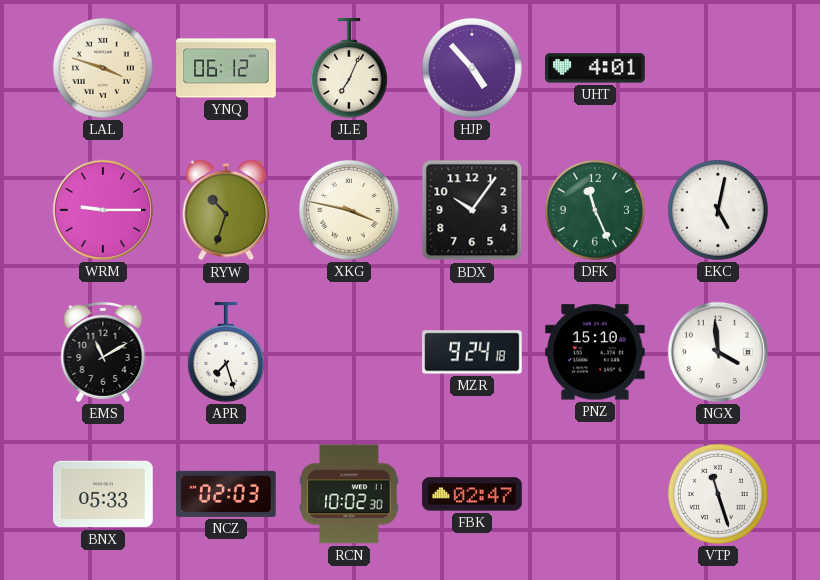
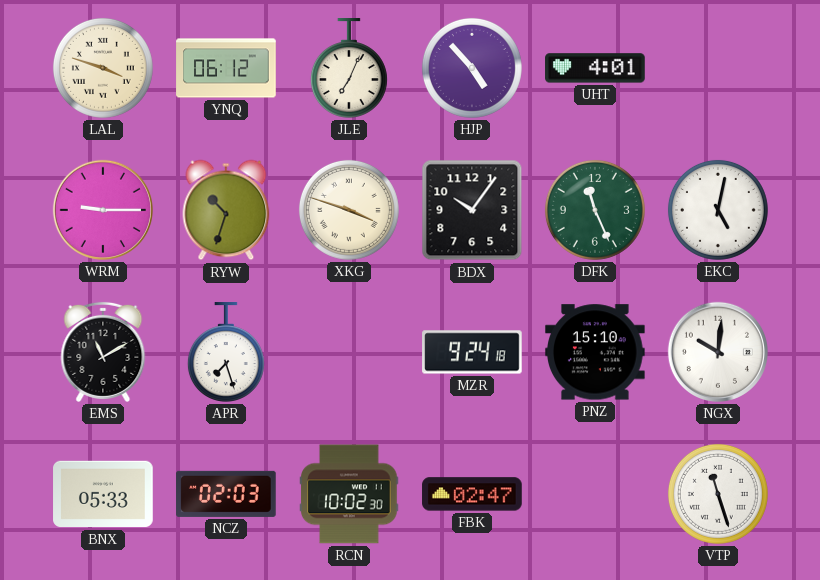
XKG: 3:47 -> 3:48
NGX: 3:59 -> 10:01
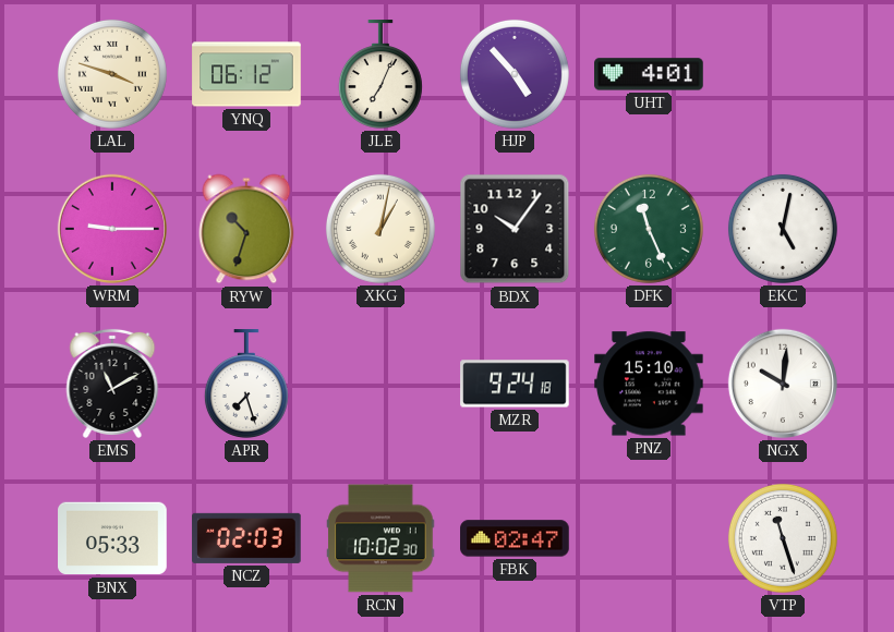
XKG: 3:48 -> 1:02
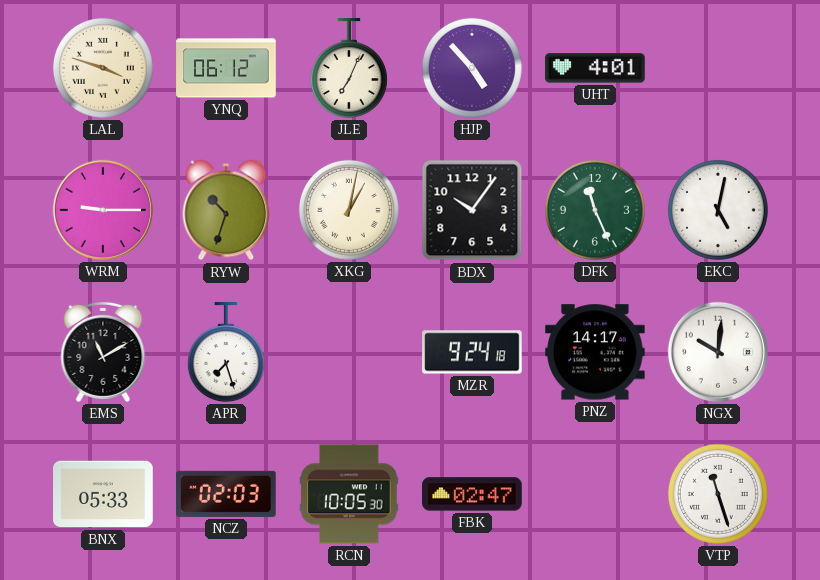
PNZ: 15:10 -> 14:17
RCN: 10:02 -> 10:05
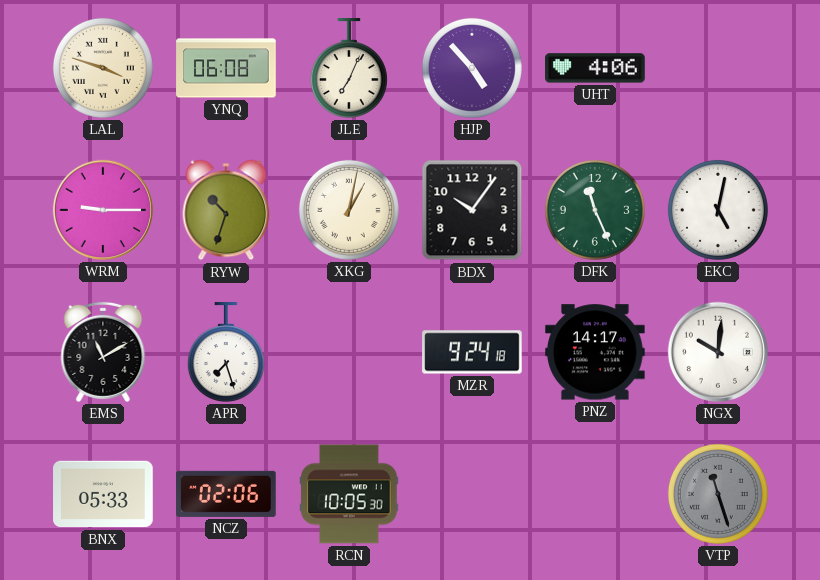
YNQ: 06:12 -> 06:08
UHT: 4:01 -> 4:06
NCZ: 02:03 -> 02:06
FBK: 02:47 -> none
VTP dial: white -> grey
